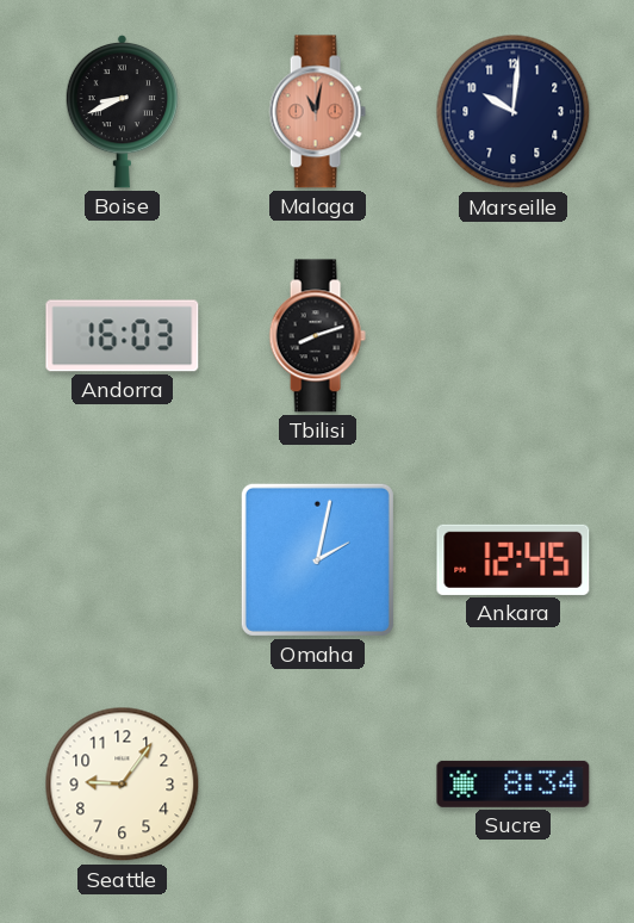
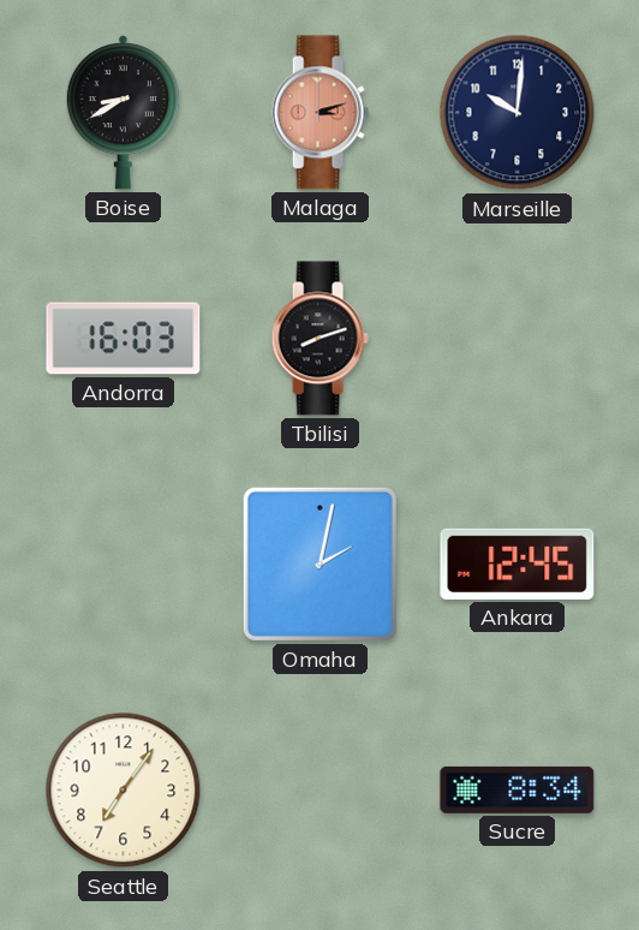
Boise: 8:41 -> 8:40
Malaga: 11:02 -> 3:12
Seattle: 9:06 -> 7:06
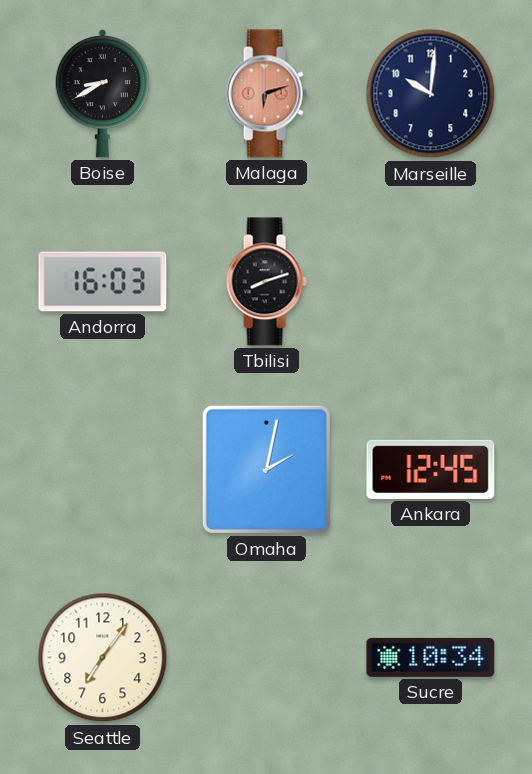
Malaga: 3:12 -> 6:12
Sucre: 8:34 -> 10:34
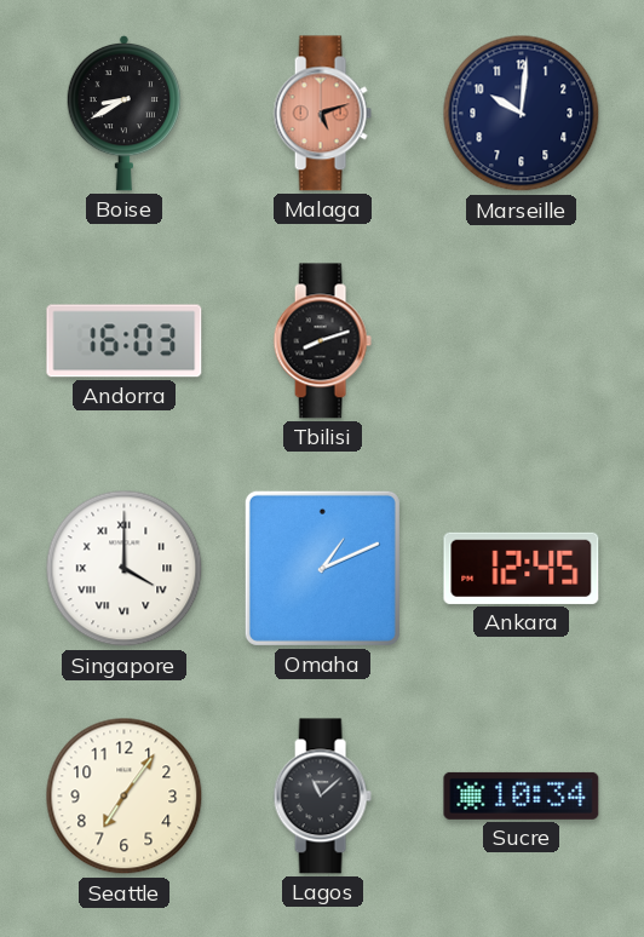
Malaga: 6:12 -> 5:12
Singapore: none -> 4:00
Omaha: 2:02 -> 1:11
Lagos: none -> 11:08
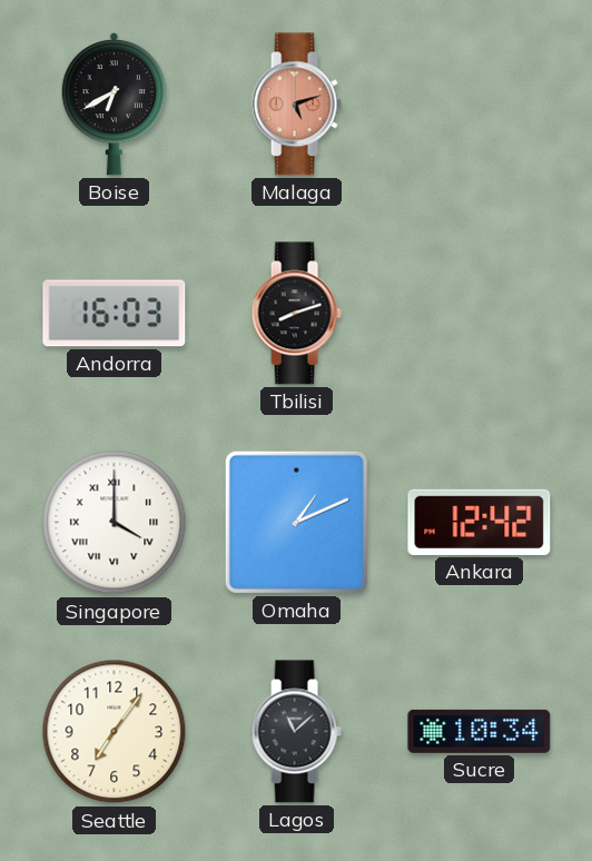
Boise: 8:40 -> 6:40
Marseille: 10:01 -> none
Ankara: 12:45 -> 12:42
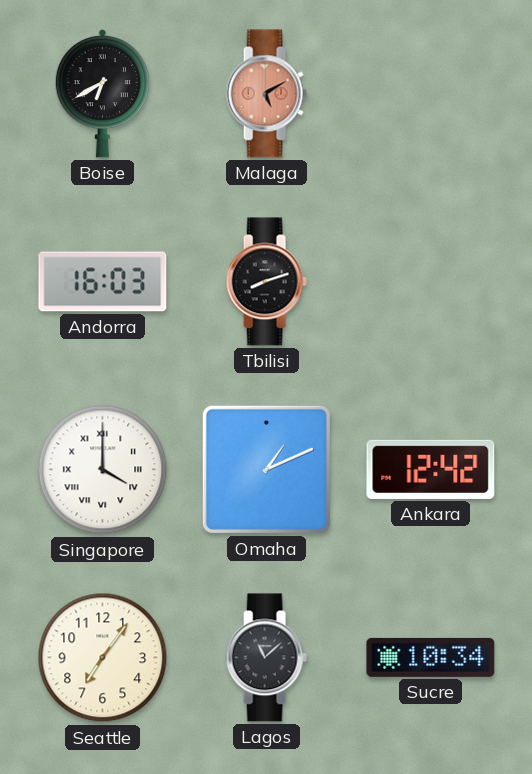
Malaga: 5:12 -> 5:10
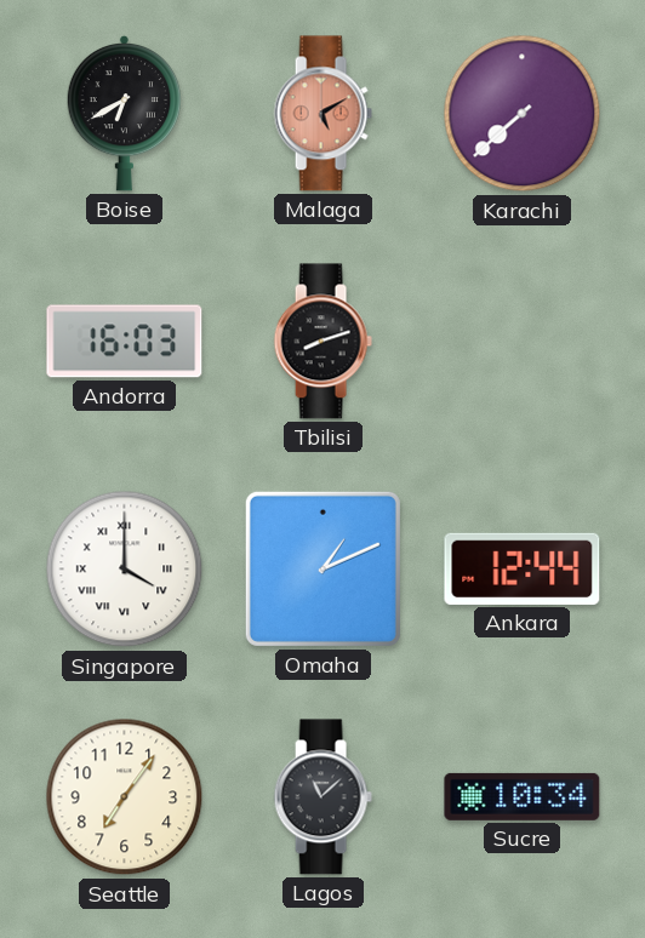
Karachi: none -> 7:38
Ankara: 12:42 -> 12:44
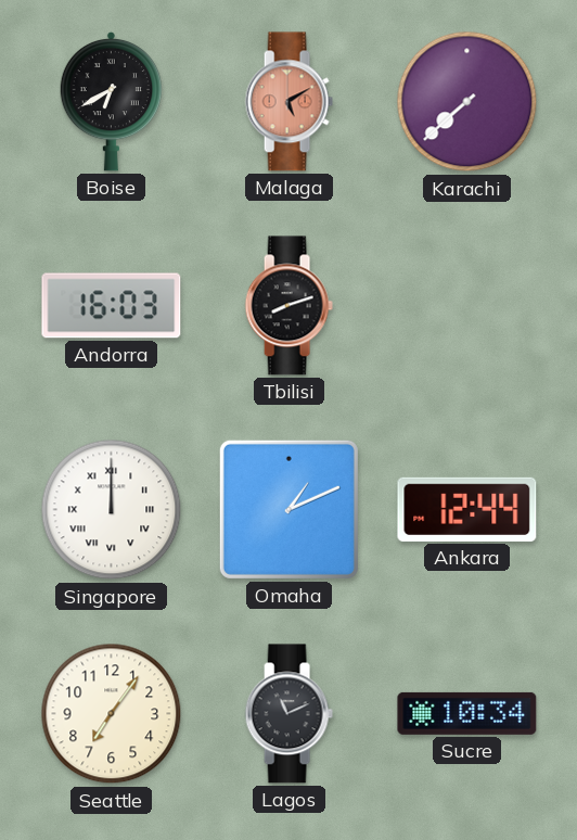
Singapore: 4:00 -> 12:00
Lagos: 11:08 -> 11:11
